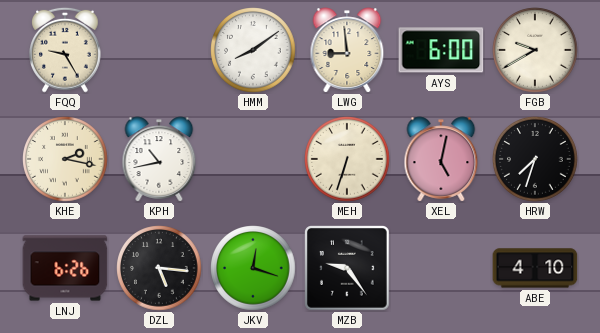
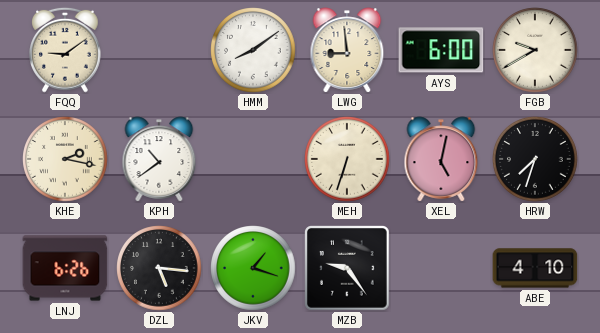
FQQ: 9:25 -> 9:09
KPH: 10:43 -> 10:39
JKV: 12:18 -> 1:18
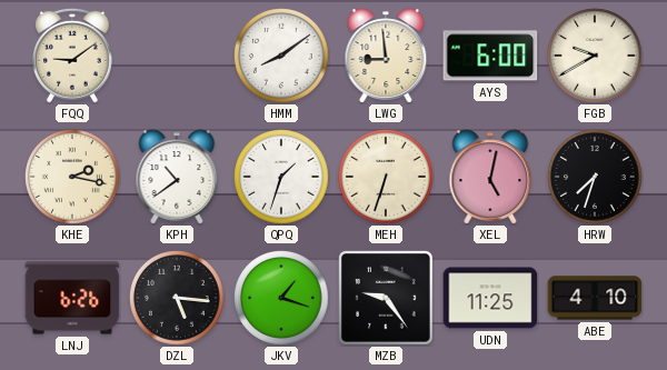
QPQ: none -> 1:33
UDN: none -> 11:25
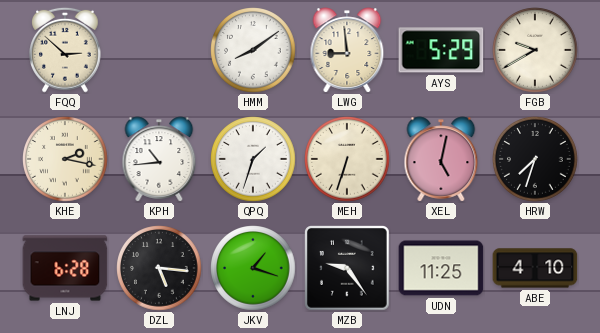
FQQ: 9:09 -> 2:52
AYS: 6:00 -> 5:29
KPH: 10:39 -> 10:44
LNJ: 6:26 -> 6:28
